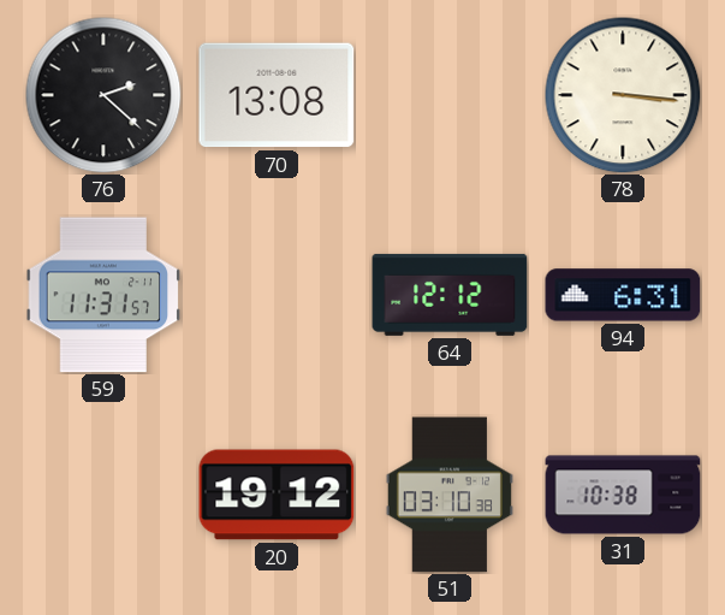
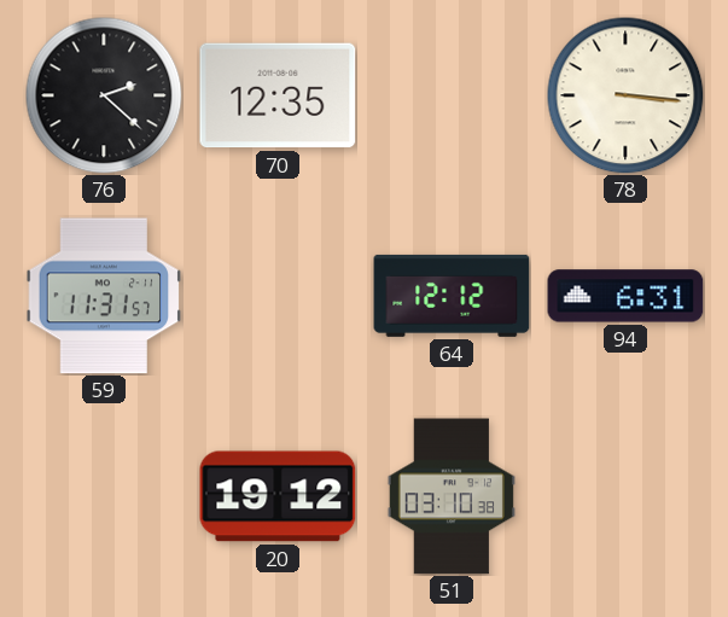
70: 13:08 -> 12:35
31: 10:38 -> none
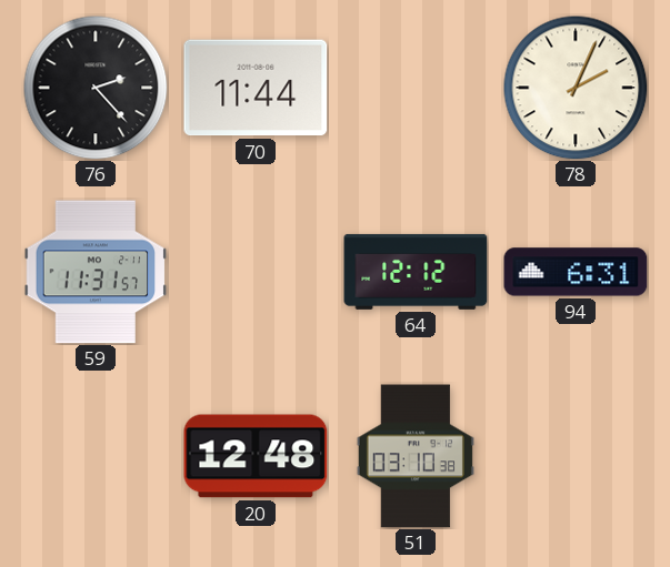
76: 2:22 -> 2:23
70: 12:35 -> 11:44
78: 3:16 -> 2:04
20: 19:12 -> 12:48
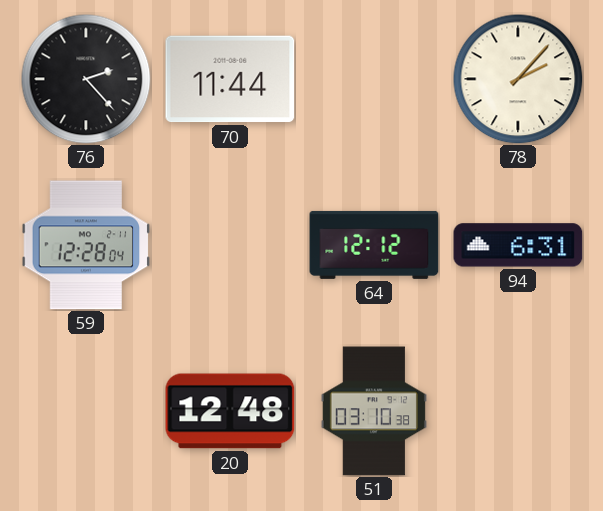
78: 2:04 -> 2:07
59: 11:31 -> 12:28
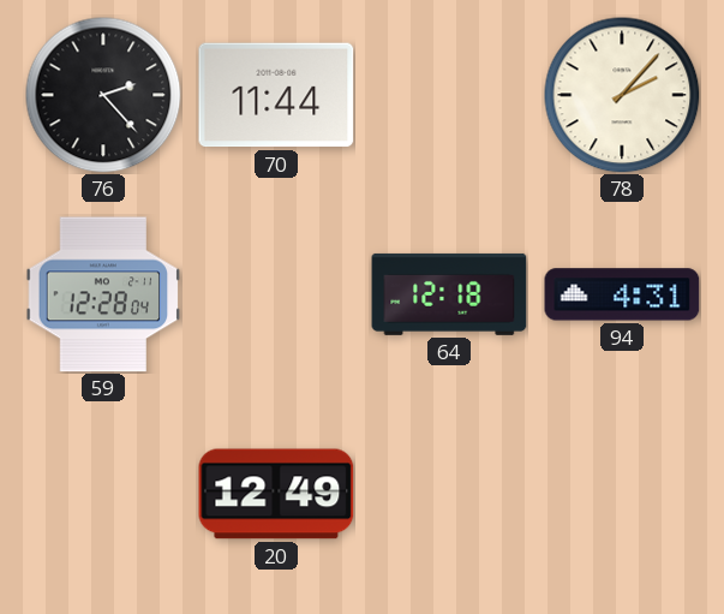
64: 12:12 -> 12:18
94: 6:31 -> 4:31
20: 12:48 -> 12:49
51: 03:10 -> none
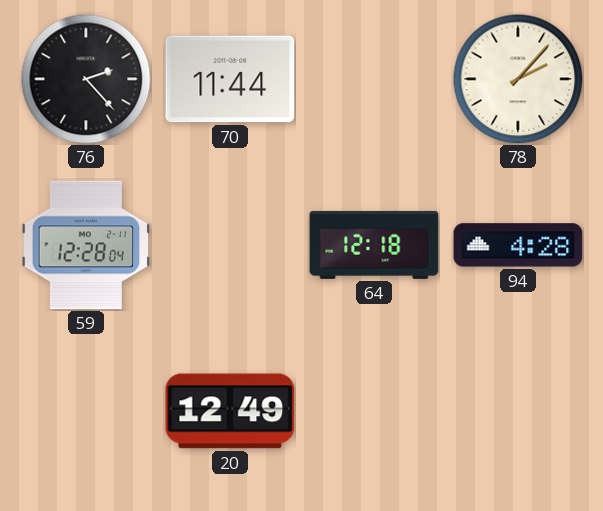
94: 4:31 -> 4:28
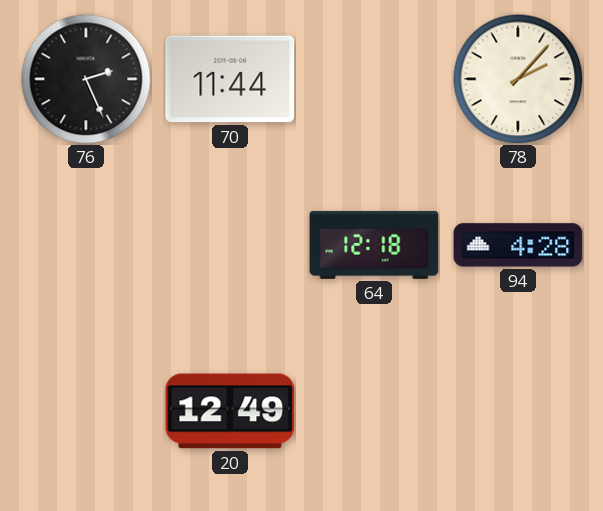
76: 2:23 -> 2:26
59: 12:28 -> none
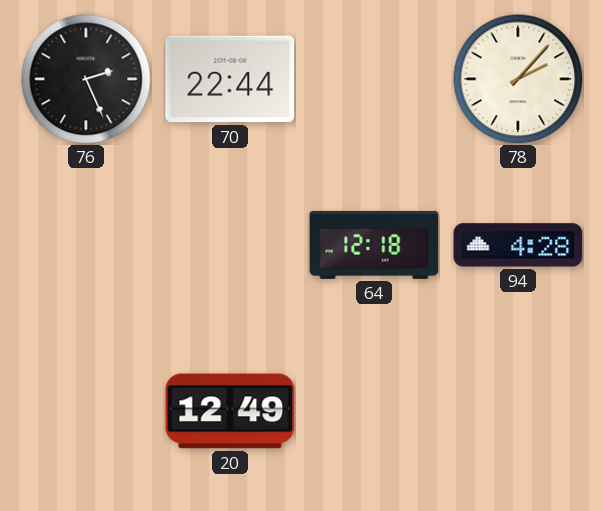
70: 11:44 -> 22:44
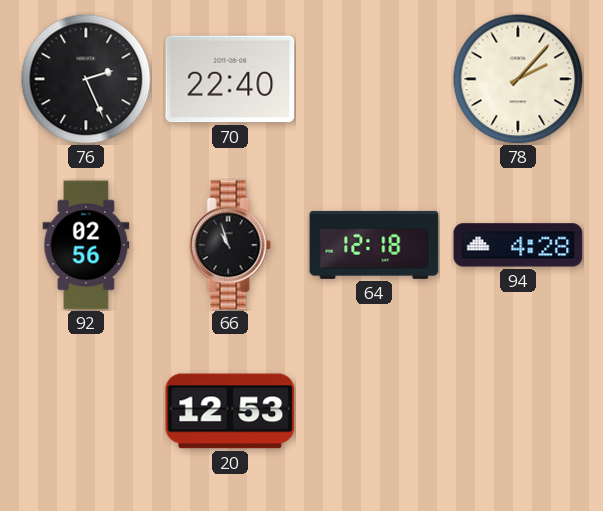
70: 22:44 -> 22:40
92: none -> 02:56
66: none -> 10:57
20: 12:49 -> 12:53
